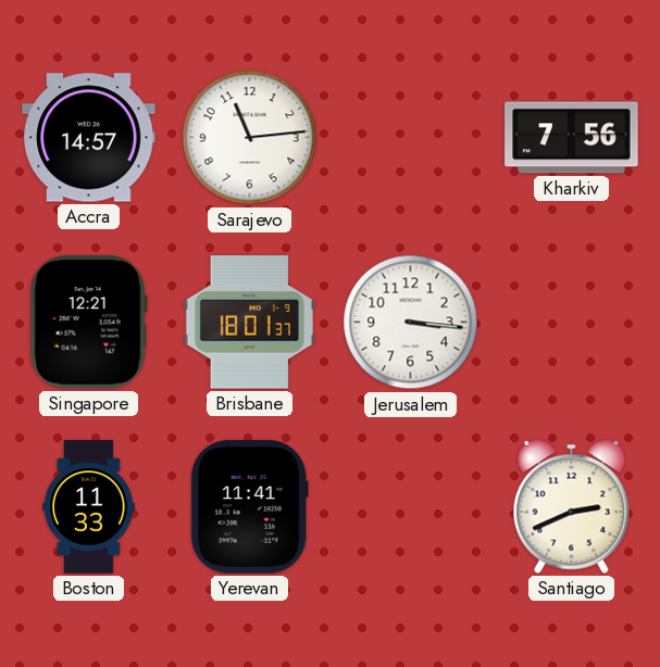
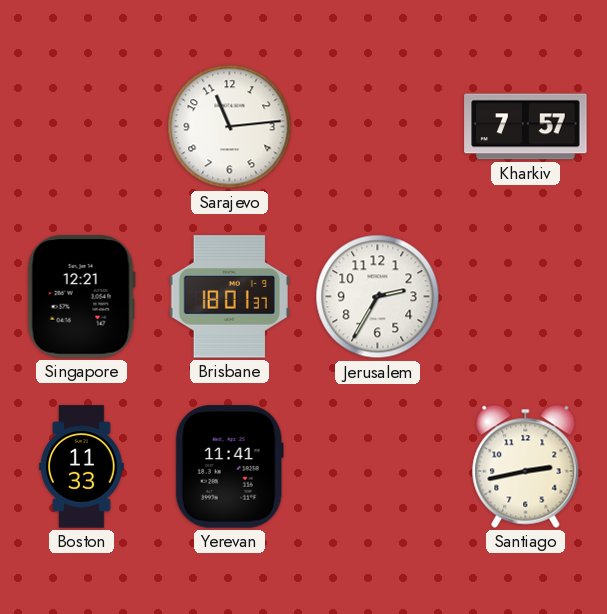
Accra: 14:57 -> none
Kharkiv: 7:56 -> 7:57
Jerusalem: 3:16 -> 2:35
Santiago: 2:41 -> 2:43
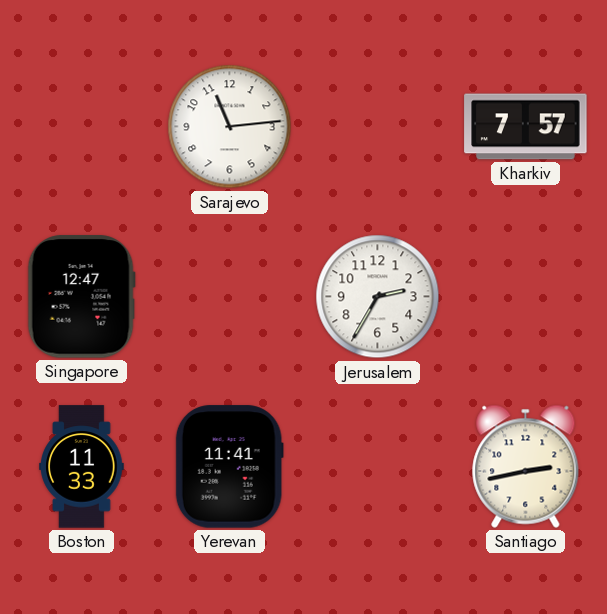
Singapore: 12:21 -> 12:47
Brisbane: 18:01 -> none
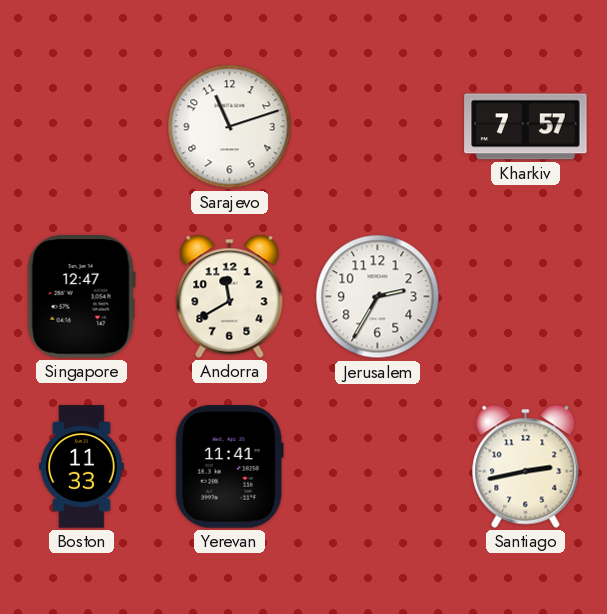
Sarajevo: 11:14 -> 11:12
Andorra: none -> 11:40
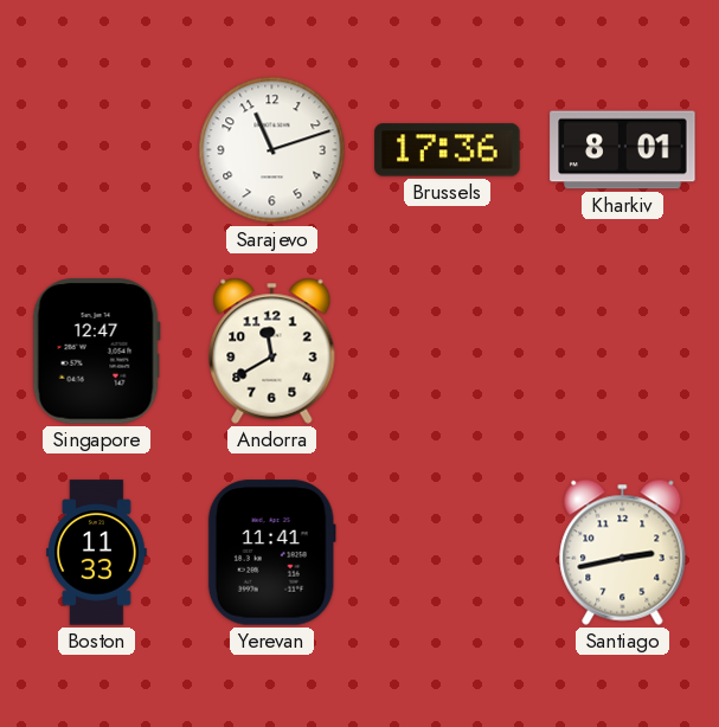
Brussels: none -> 17:36
Kharkiv: 7:57 -> 8:01
Jerusalem: 2:35 -> none
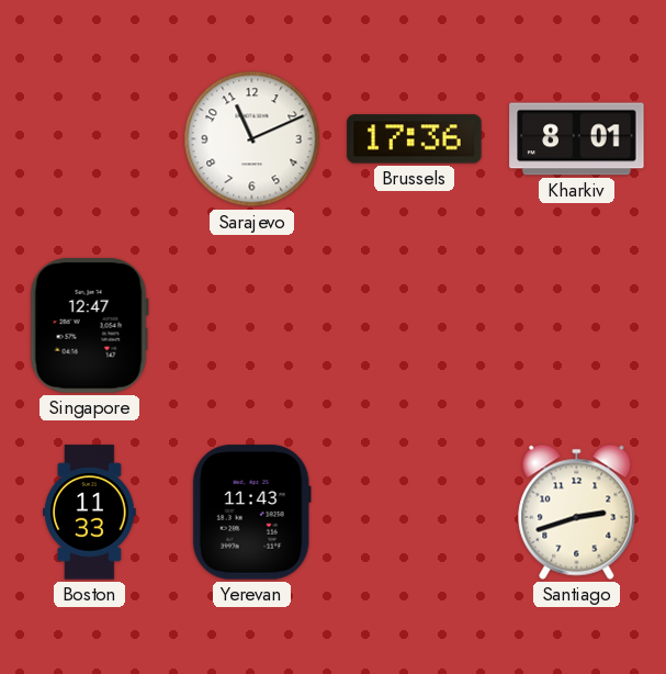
Sarajevo: 11:12 -> 11:11
Andorra: 11:40 -> none
Yerevan: 11:41 -> 11:43
Santiago: 2:43 -> 2:42
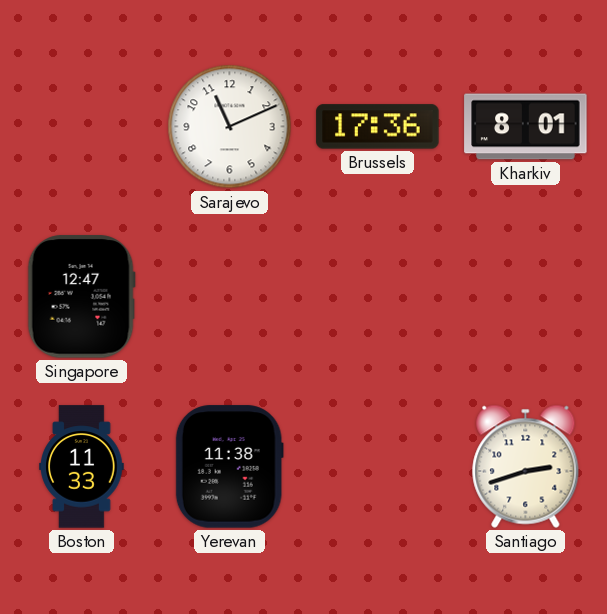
Yerevan: 11:43 -> 11:38
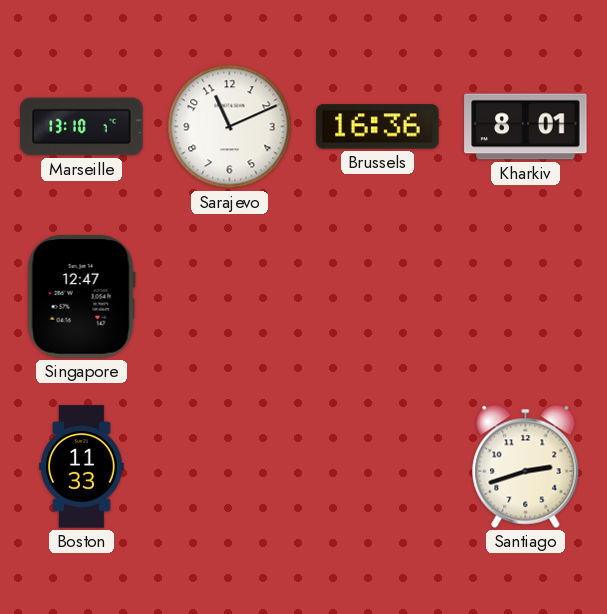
Marseille: none -> 13:10
Brussels: 17:36 -> 16:36
Yerevan: 11:38 -> none
